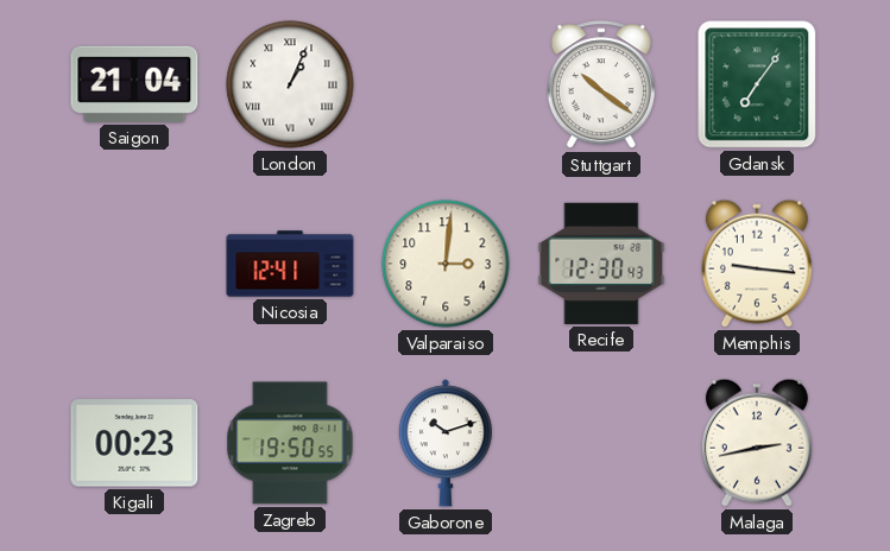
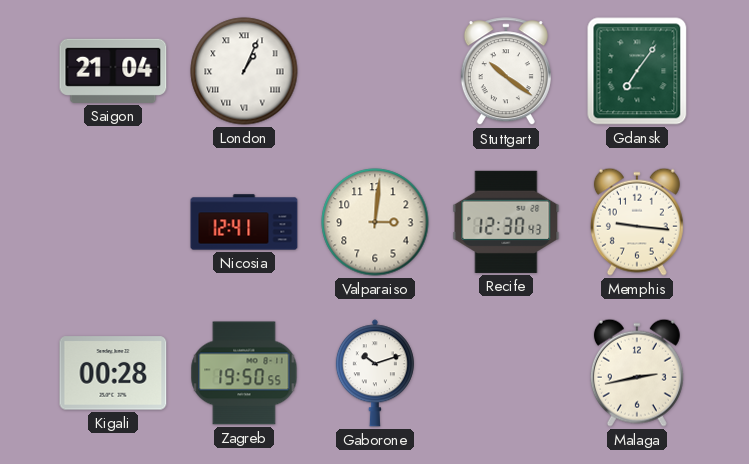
Kigali: 00:23 -> 00:28
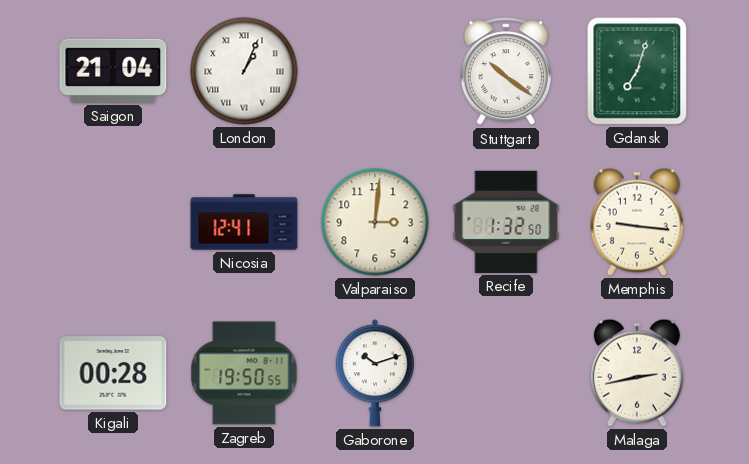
Gdansk: 7:06 -> 7:03
Recife: 12:30 -> 1:32
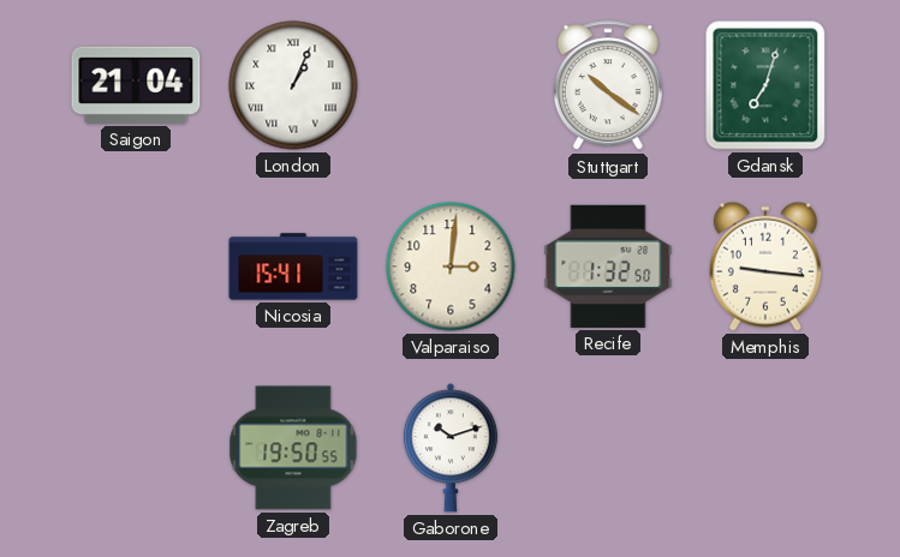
Nicosia: 12:41 -> 15:41
Kigali: 00:28 -> none
Malaga: 2:43 -> none
